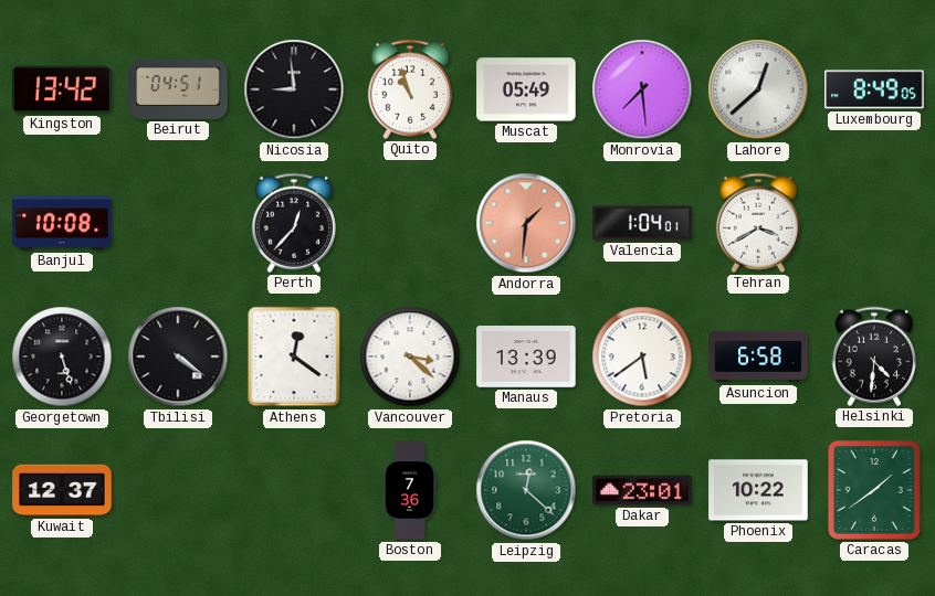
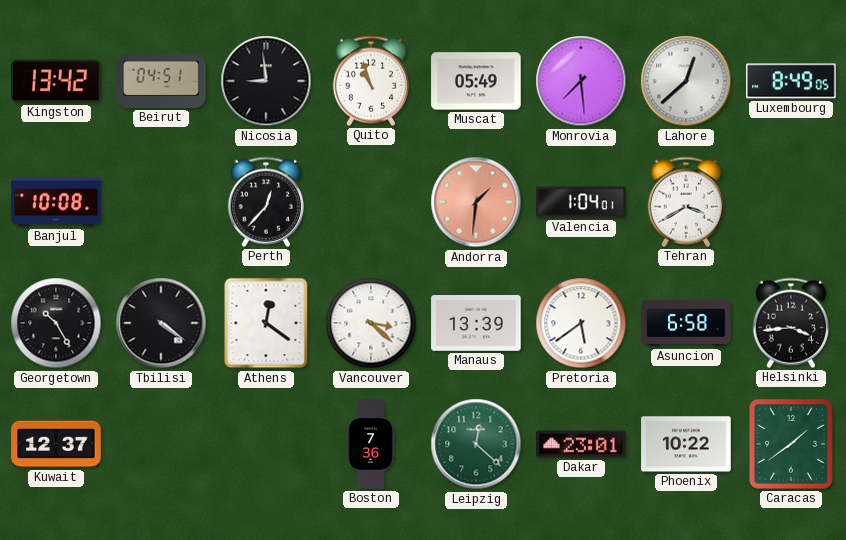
Georgetown: 5:27 -> 10:25
Helsinki: 4:31 -> 3:44
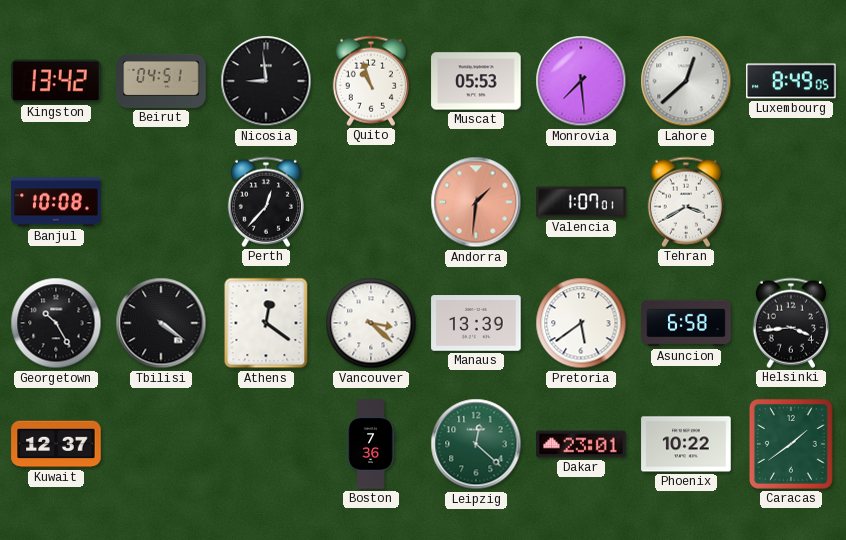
Muscat: 05:49 -> 05:53
Valencia: 1:04 -> 1:07
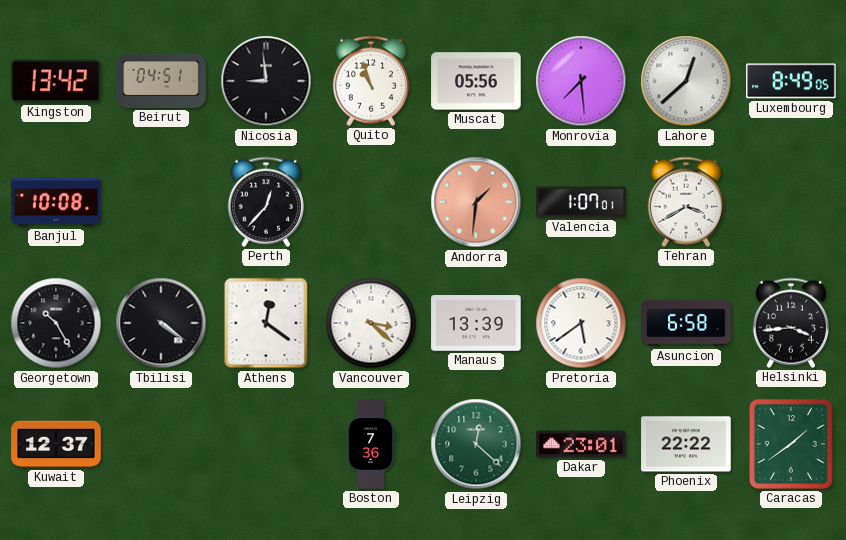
Muscat: 05:53 -> 05:56
Phoenix: 10:22 -> 22:22
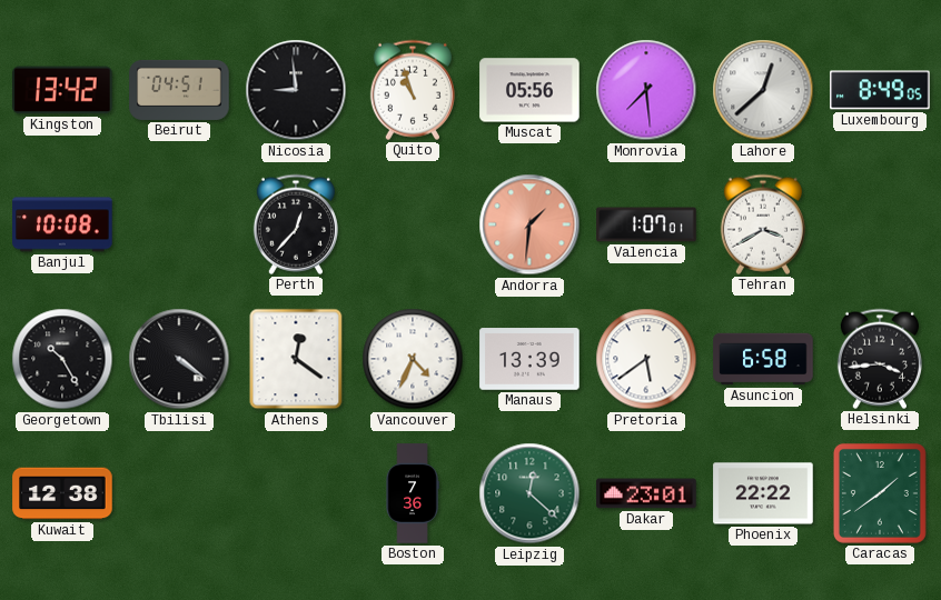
Vancouver: 3:22 -> 4:34
Kuwait: 12:37 -> 12:38
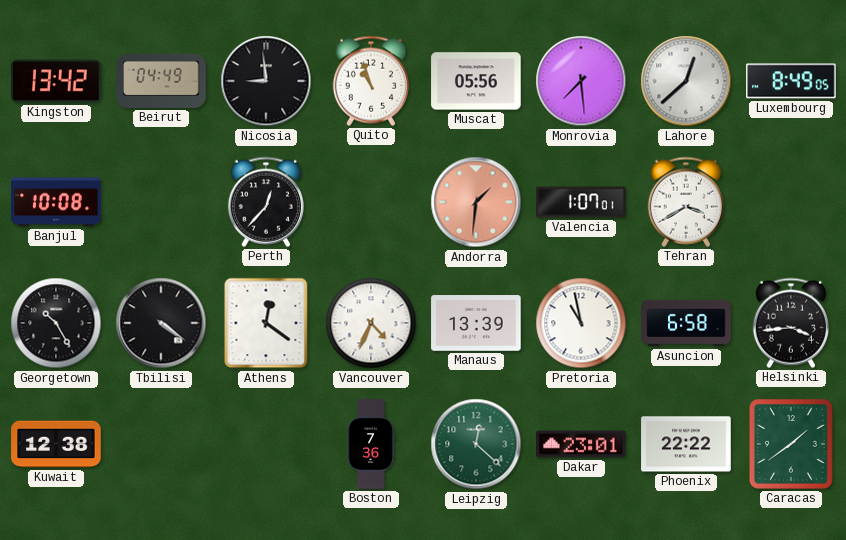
Beirut: 04:51 -> 04:49
Pretoria: 5:39 -> 10:58
